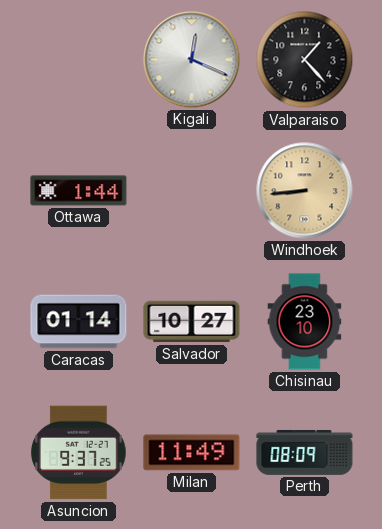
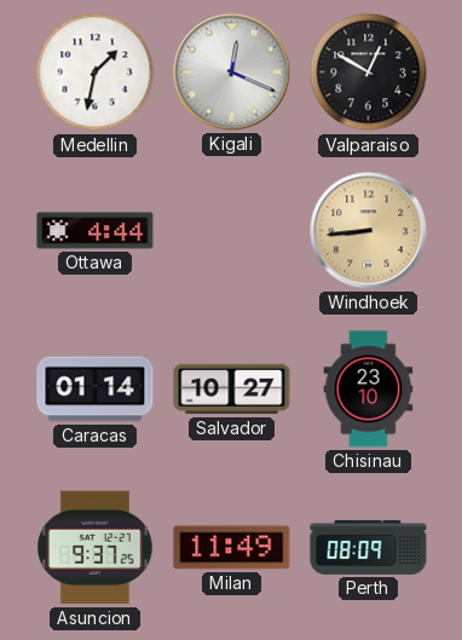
Medellin: none -> 1:32
Valparaiso: 1:23 -> 12:50
Ottawa: 1:44 -> 4:44
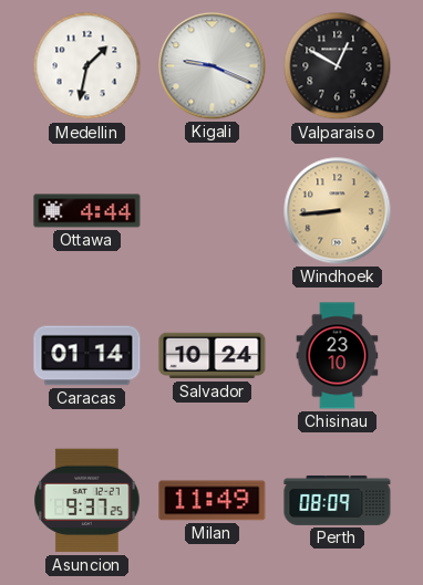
Kigali: 12:19 -> 9:19
Salvador: 10:27 -> 10:24
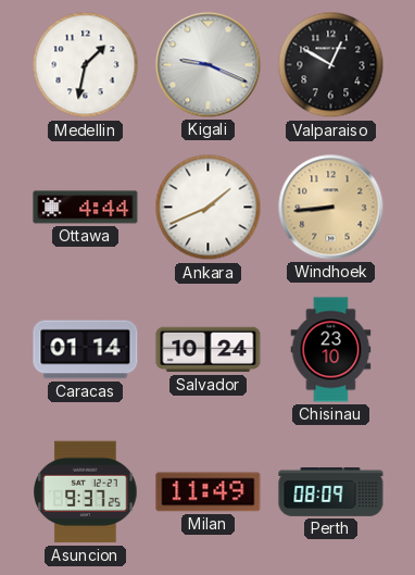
Ankara: none -> 1:41
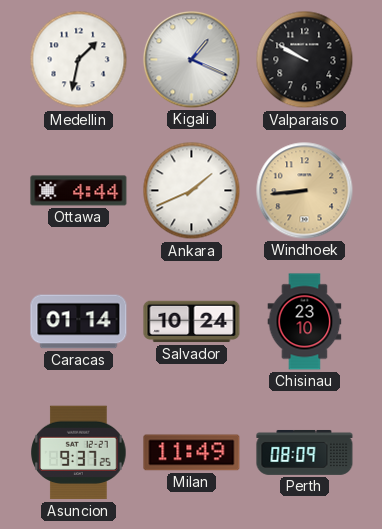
Kigali: 9:19 -> 1:19
Valparaiso: 12:50 -> 9:50
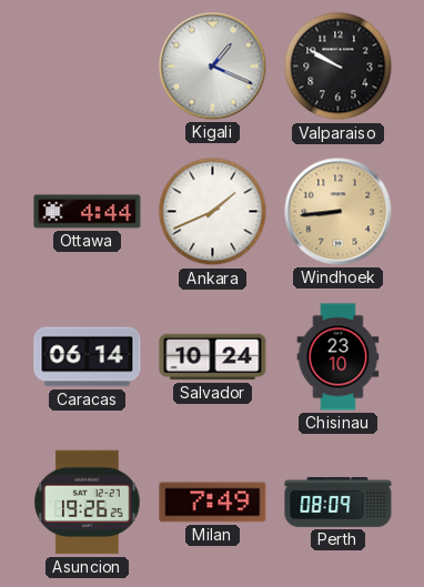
Medellin: 1:32 -> none
Caracas: 01:14 -> 06:14
Asuncion: 9:37 -> 19:26
Milan: 11:49 -> 7:49
